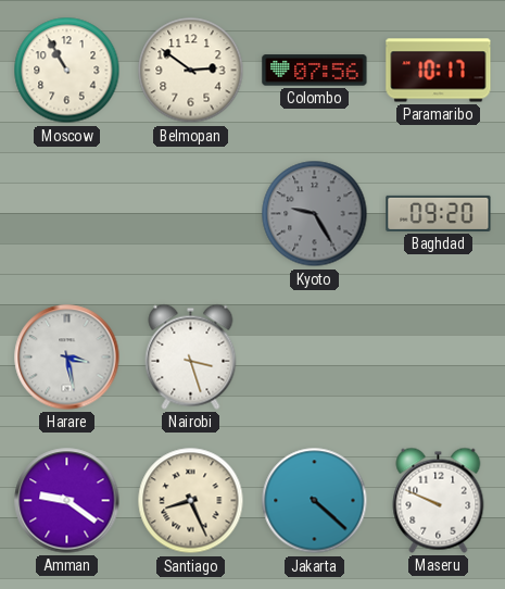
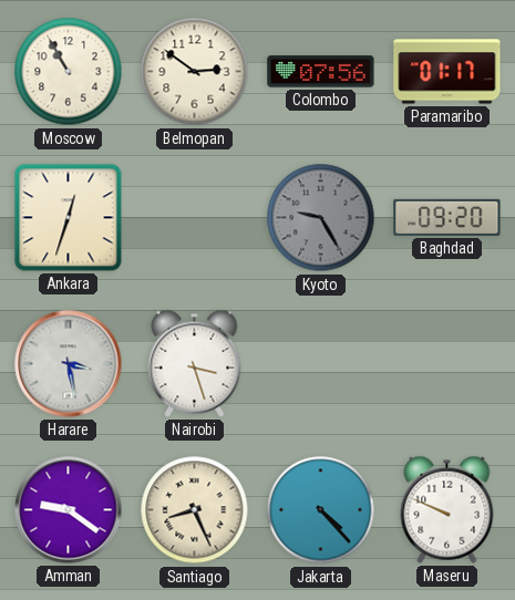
Paramaribo: 10:17 -> 01:17
Ankara: none -> 12:33
Jakarta: 4:22 -> 4:23
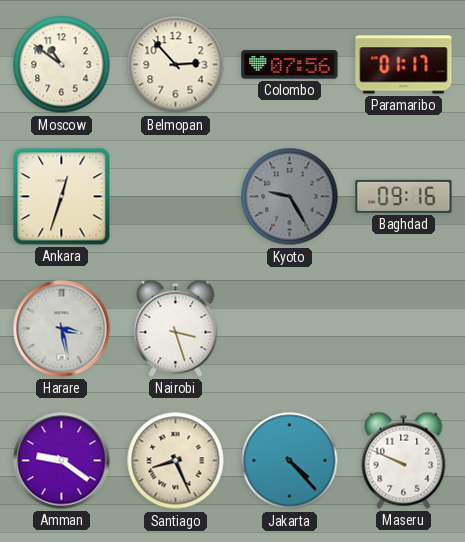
Moscow: 10:55 -> 10:51
Belmopan: 2:51 -> 2:53
Baghdad: 09:20 -> 09:16
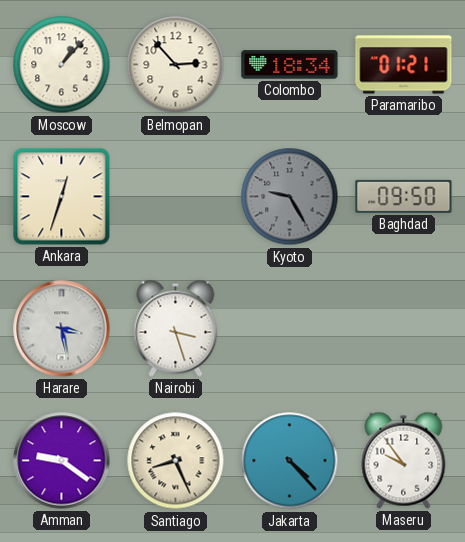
Moscow: 10:51 -> 1:07
Colombo: 07:56 -> 18:34
Paramaribo: 01:17 -> 01:21
Baghdad: 09:16 -> 09:50
Maseru: 9:49 -> 9:54
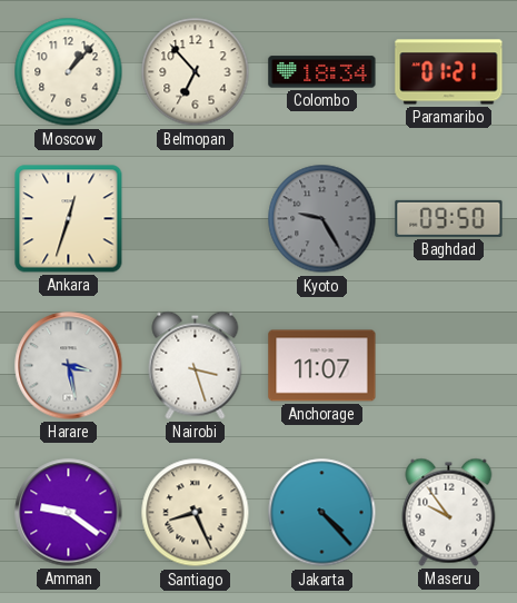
Belmopan: 2:53 -> 6:53
Anchorage: none -> 11:07
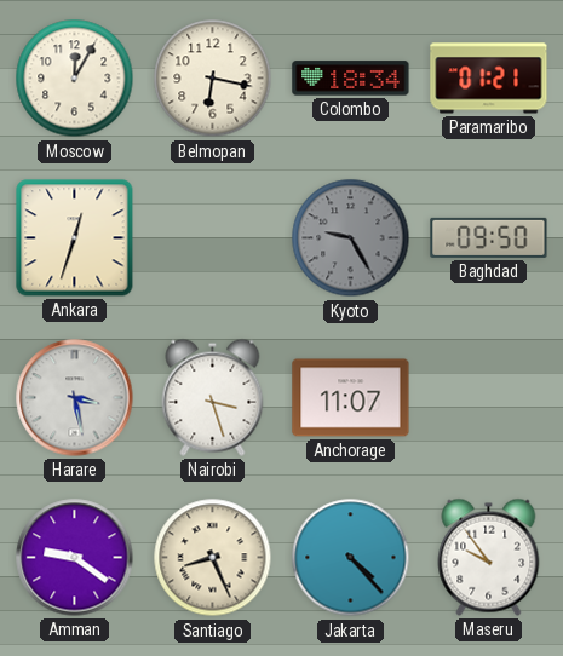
Moscow: 1:07 -> 12:05
Belmopan: 6:53 -> 6:17
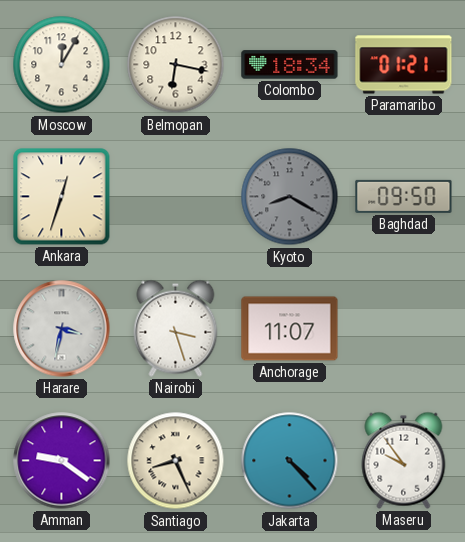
Kyoto: 9:25 -> 8:20
Harare: 3:28 -> 3:32
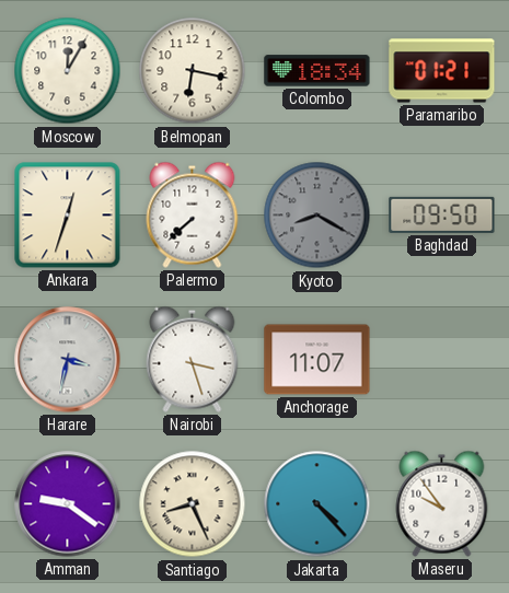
Palermo: none -> 7:38
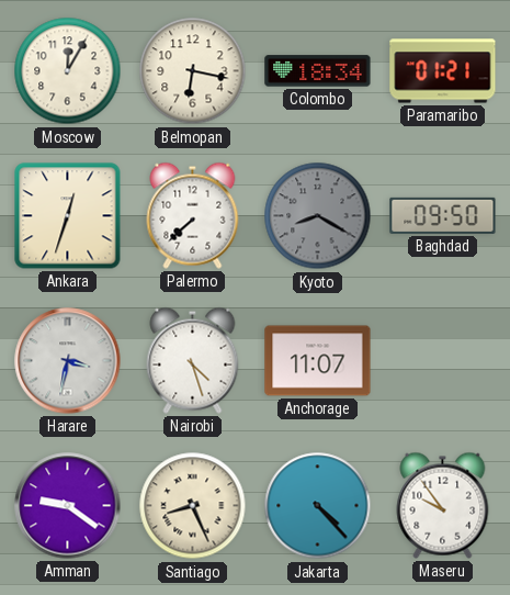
Nairobi: 3:27 -> 4:27
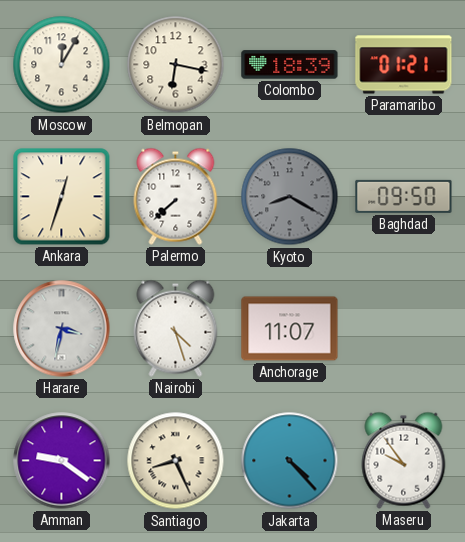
Colombo: 18:34 -> 18:39
